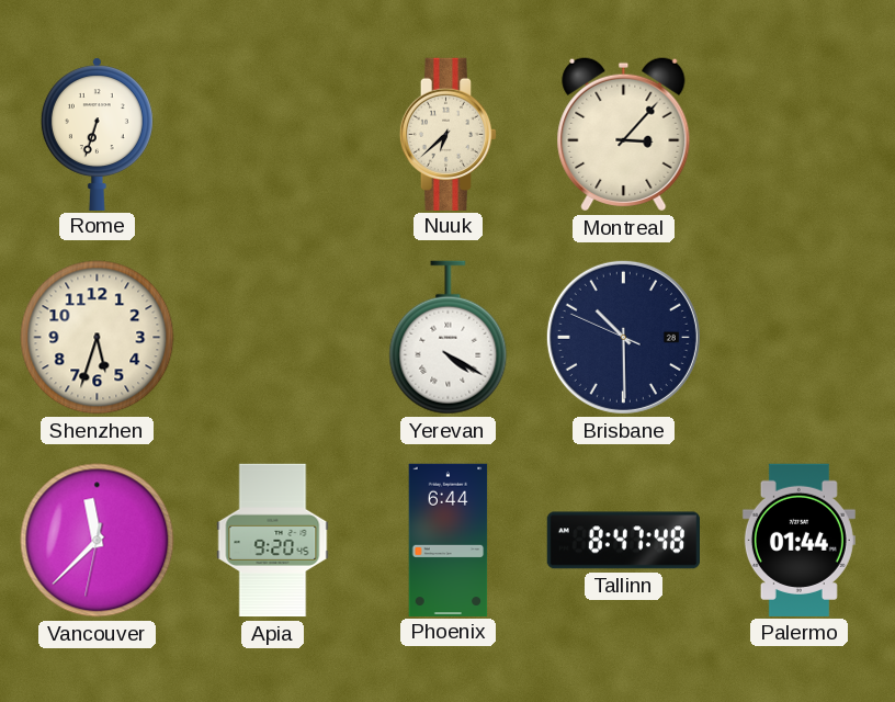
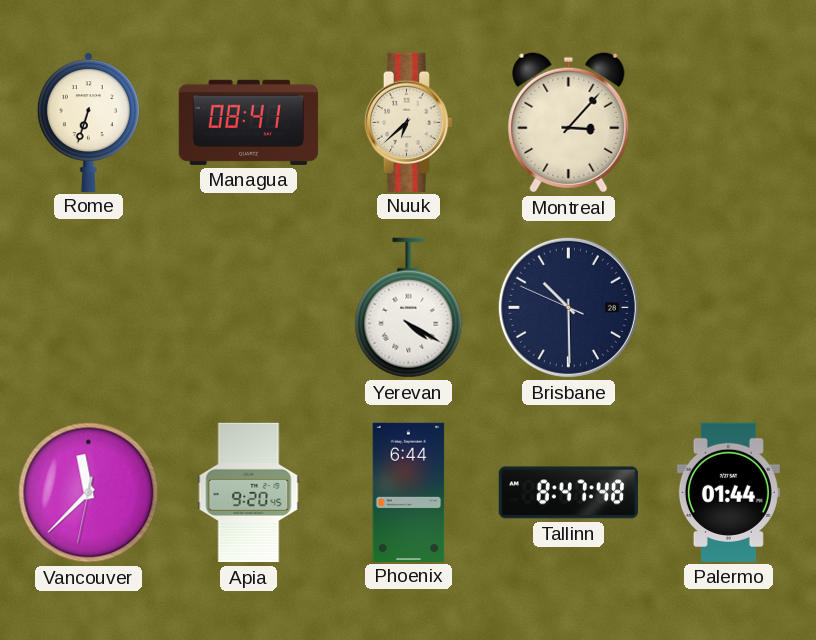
Managua: none -> 08:41
Shenzhen: 5:33 -> none
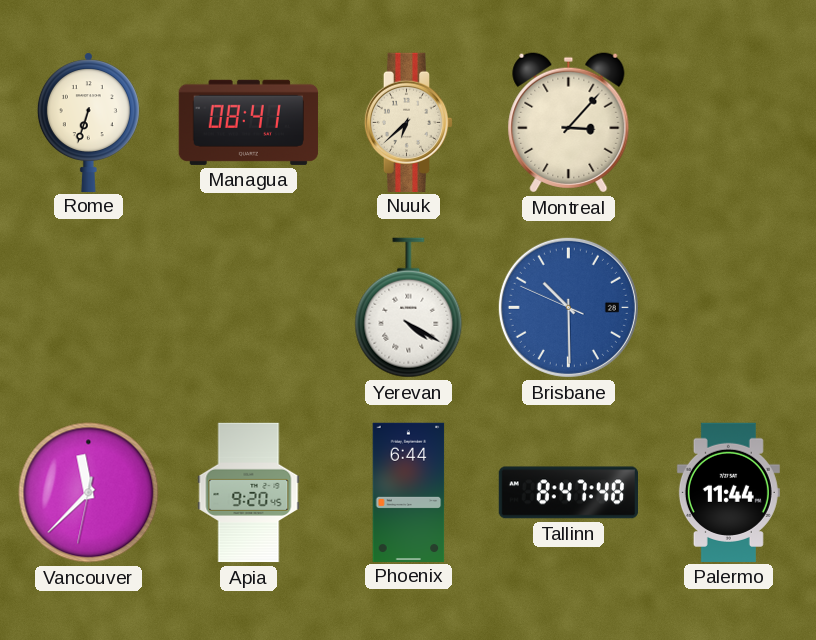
Brisbane dial: navy -> blue
Palermo: 01:44 -> 11:44
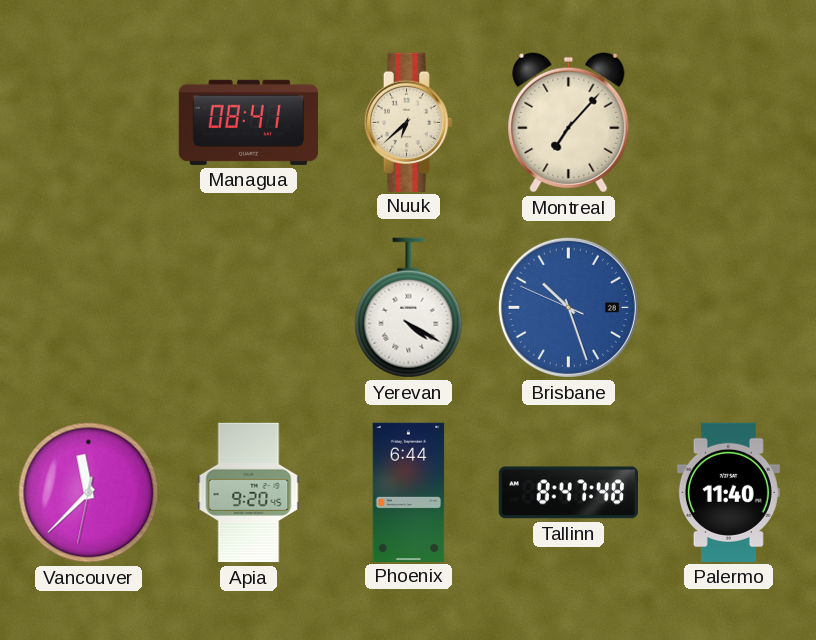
Rome: 6:33 -> none
Montreal: 3:07 -> 7:07
Brisbane: 10:29 -> 10:26
Palermo: 11:44 -> 11:40
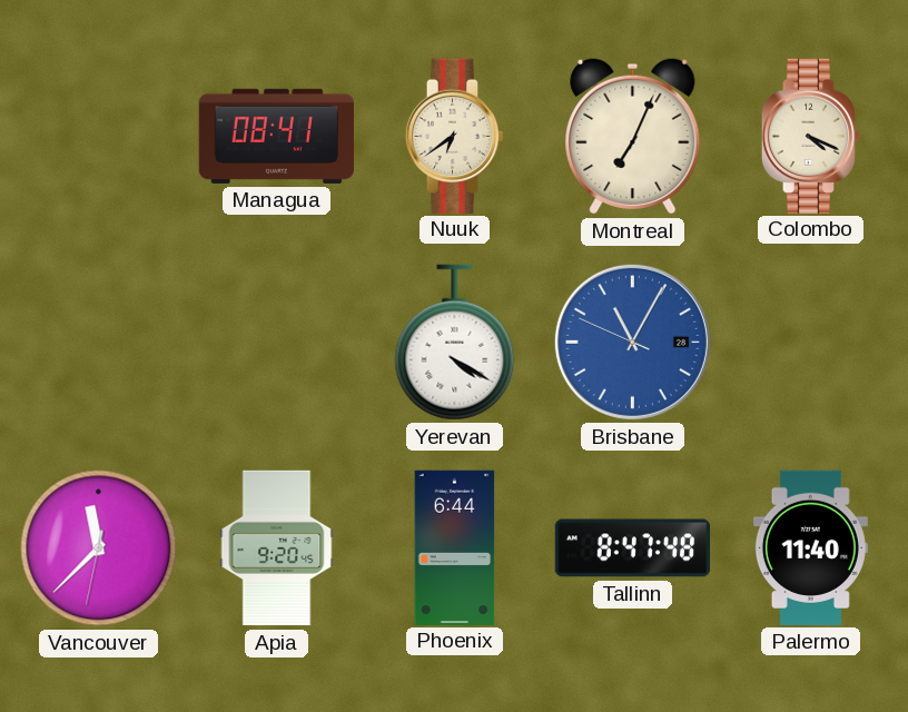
Nuuk: 6:38 -> 6:39
Montreal: 7:07 -> 7:04
Colombo: none -> 4:19
Brisbane: 10:26 -> 11:04
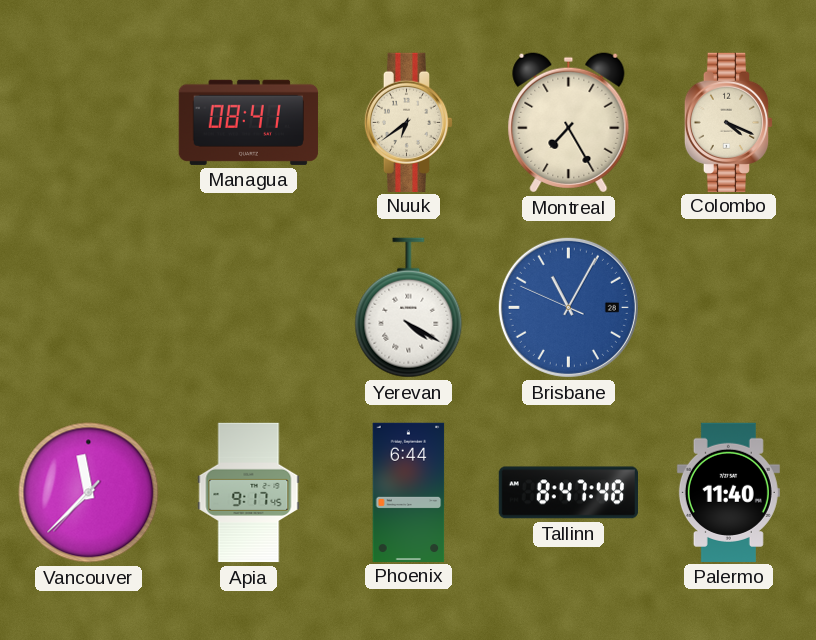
Montreal: 7:04 -> 7:25
Vancouver: 11:37:32 -> 11:37:37
Apia: 9:20 -> 9:17
